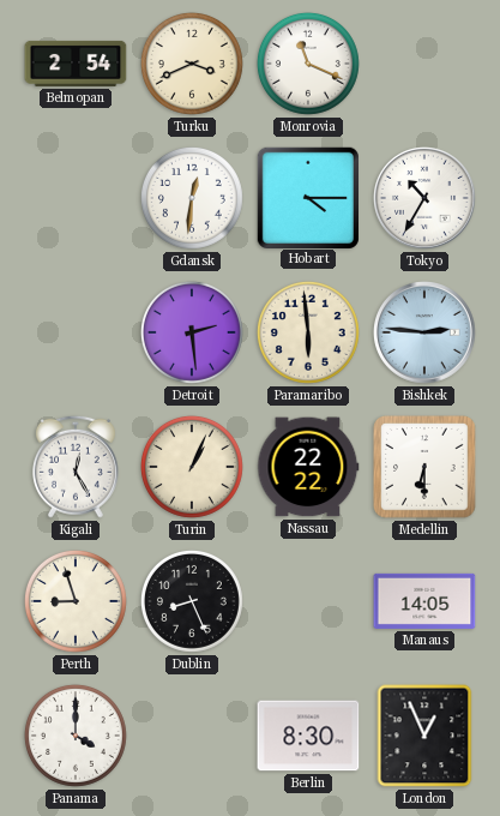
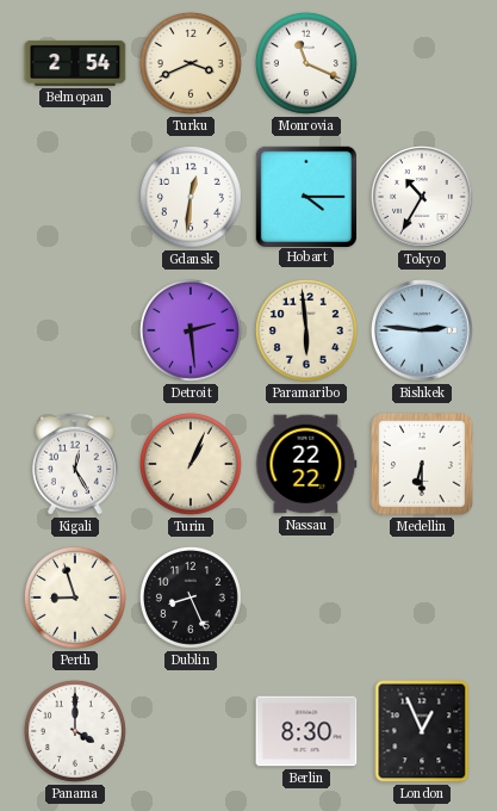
Manaus: 14:05 -> none
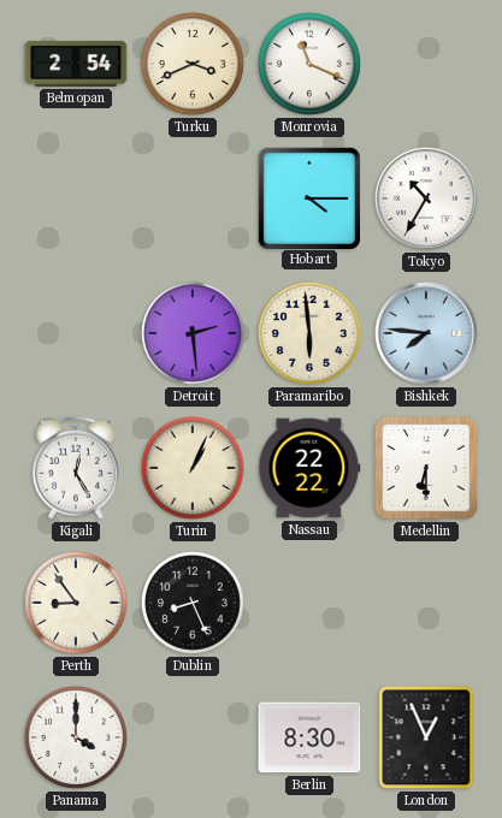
Gdansk: 12:31 -> none
Bishkek: 2:46 -> 7:46
Perth: 8:57 -> 8:54
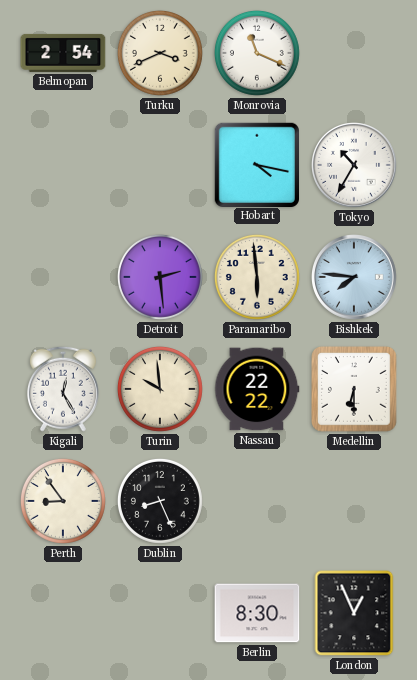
Hobart: 4:15 -> 4:17
Turin: 1:04 -> 9:59
Panama: 4:00 -> none
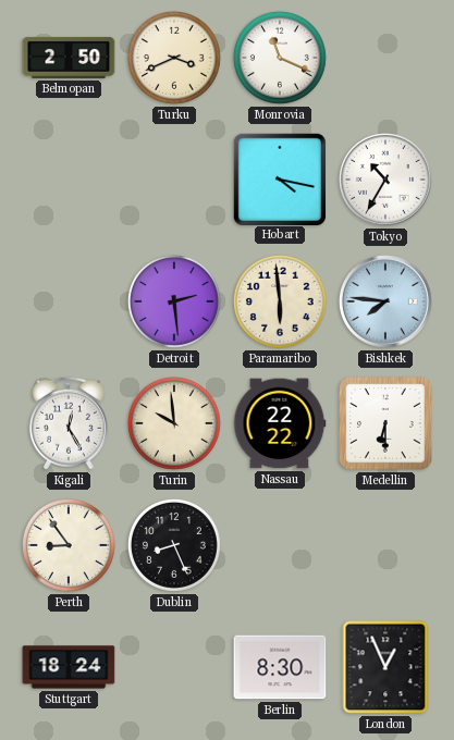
Belmopan: 2:54 -> 2:50
Stuttgart: none -> 18:24
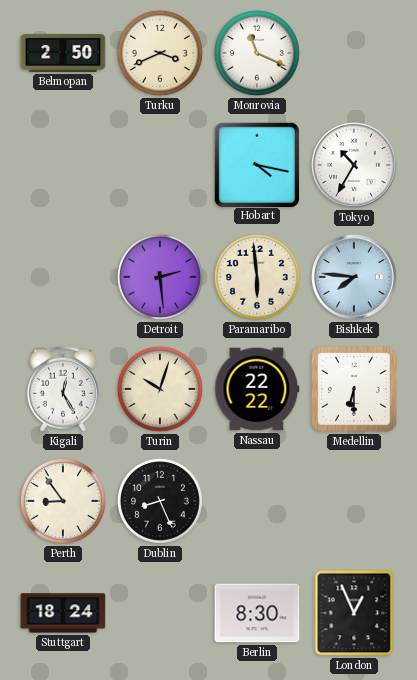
Turin: 9:59 -> 10:03
